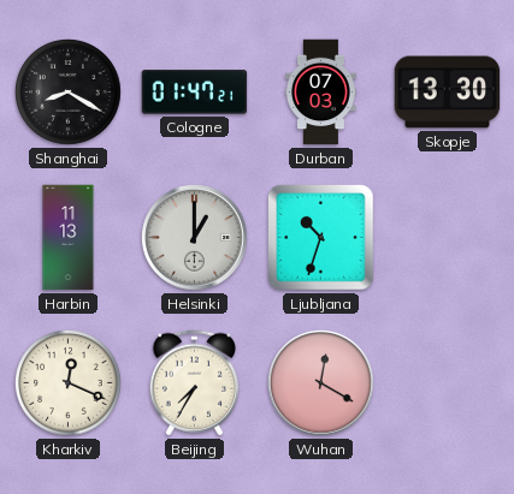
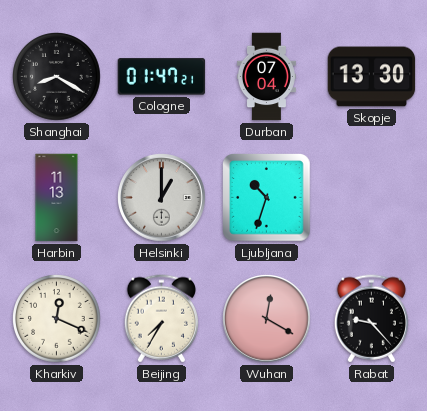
Durban: 07:03 -> 07:04
Rabat: none -> 9:23
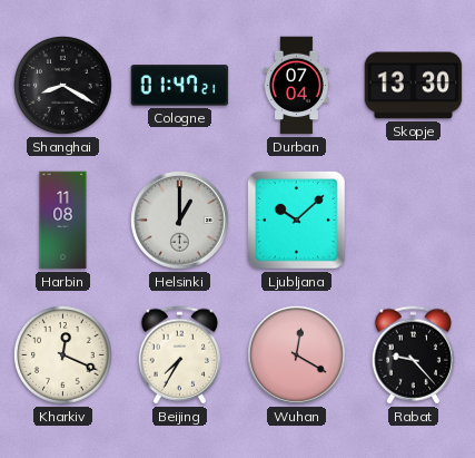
Harbin: 11:13 -> 11:08
Ljubljana: 10:33 -> 10:08
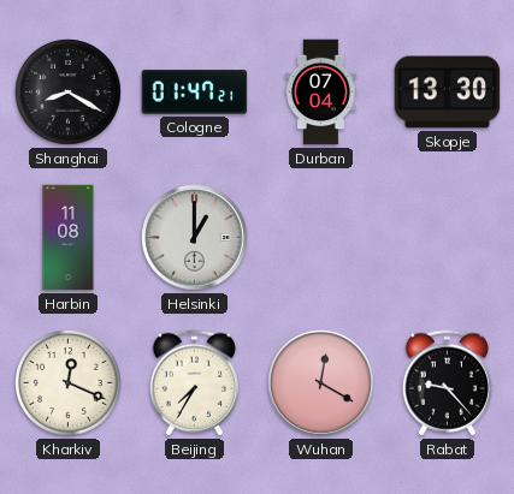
Ljubljana: 10:08 -> none
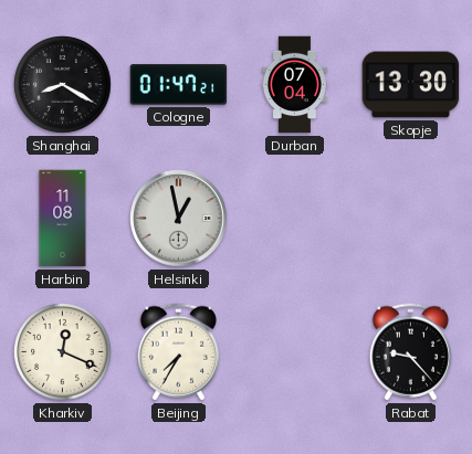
Helsinki: 1:00 -> 12:58
Wuhan: 12:20 -> none
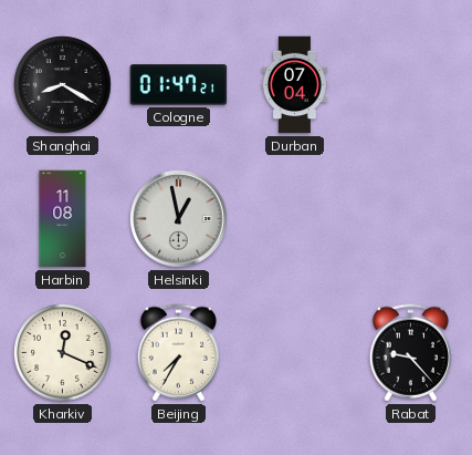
Skopje: 13:30 -> none
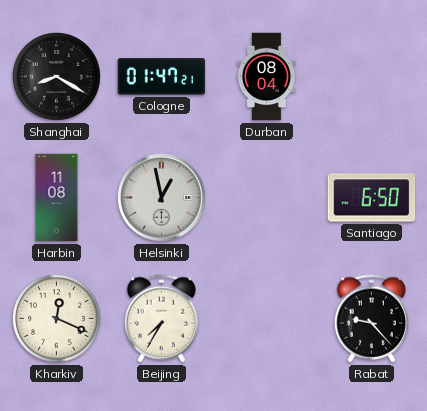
Durban: 07:04 -> 08:04
Santiago: none -> 6:50
